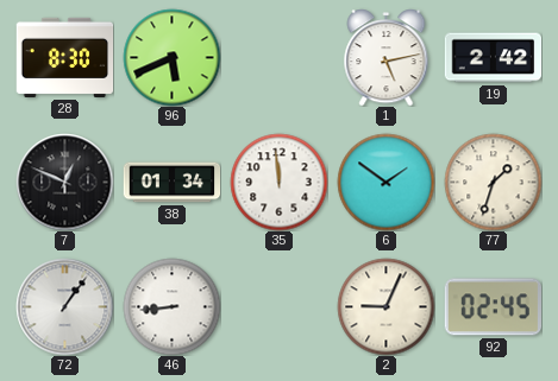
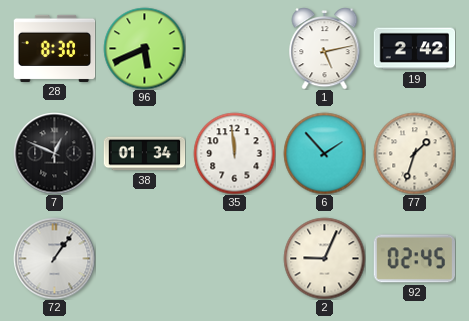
6: 1:51 -> 1:53
46: 8:44 -> none
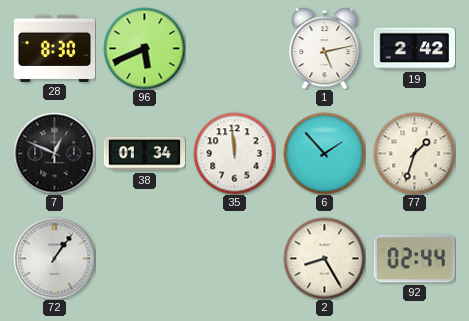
2: 9:04 -> 8:25
92: 02:45 -> 02:44
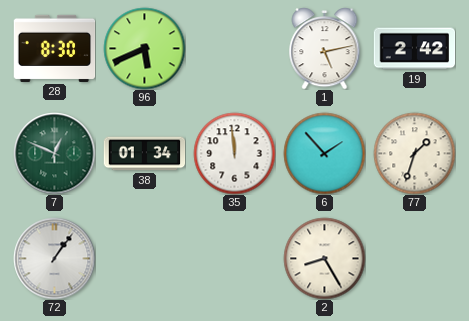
7 dial: black -> green
92: 02:44 -> none
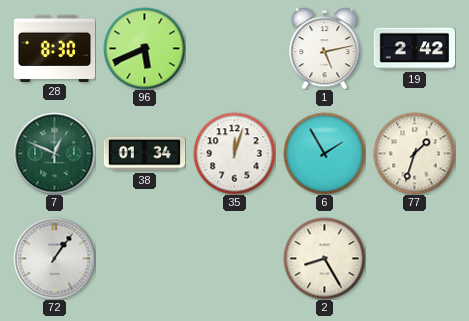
35: 11:59 -> 12:03
6: 1:53 -> 1:55
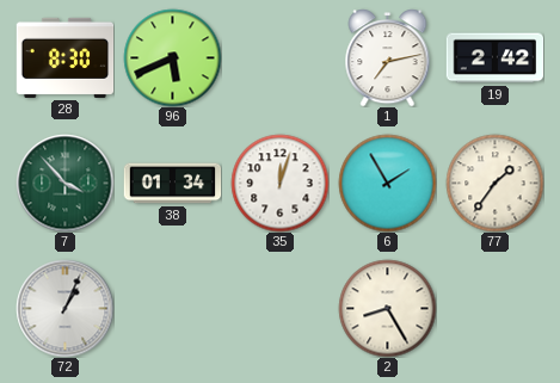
1: 5:13 -> 7:13
7: 12:49 -> 3:53
77: 1:33 -> 1:36
72: 1:06 -> 1:04
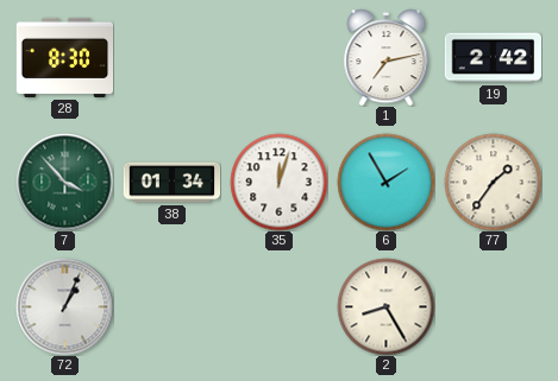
96: 5:41 -> none
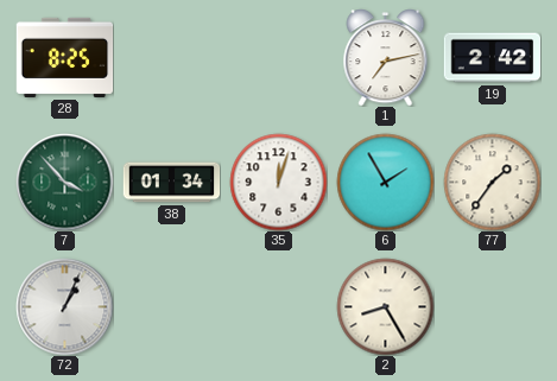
28: 8:30 -> 8:25
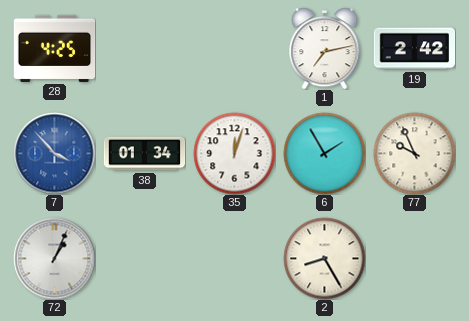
28: 8:25 -> 4:25
7 dial: green -> blue
77: 1:36 -> 9:56
